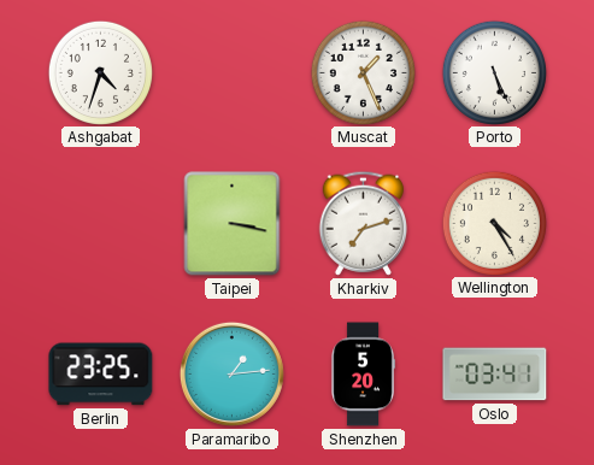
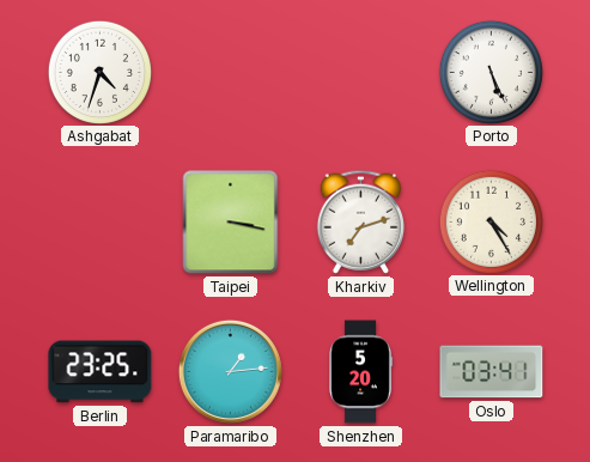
Muscat: 1:26 -> none
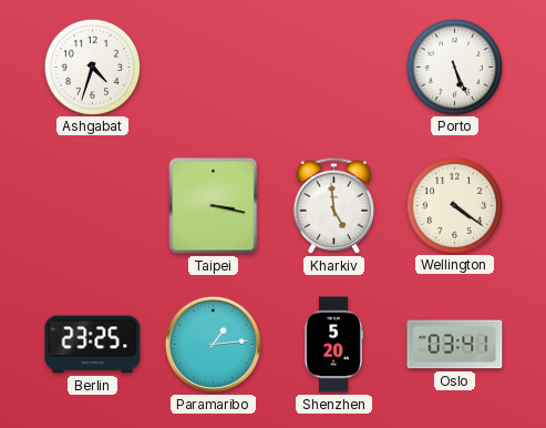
Kharkiv: 7:12 -> 4:59
Wellington: 4:25 -> 4:21
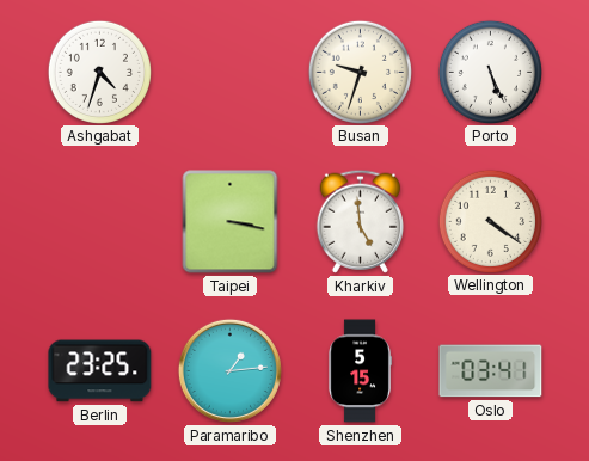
Busan: none -> 9:33
Shenzhen: 5:20 -> 5:15
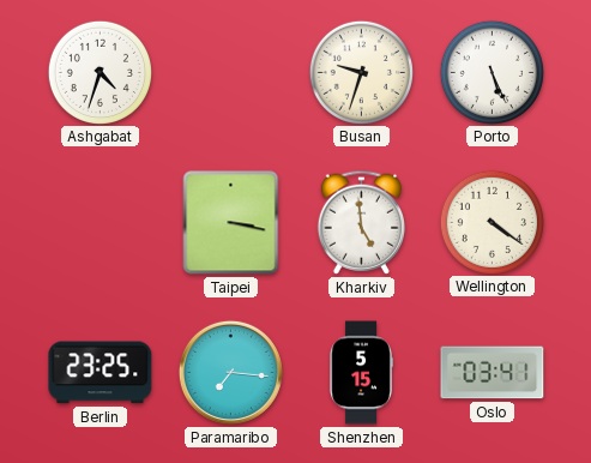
Paramaribo: 1:14 -> 7:16
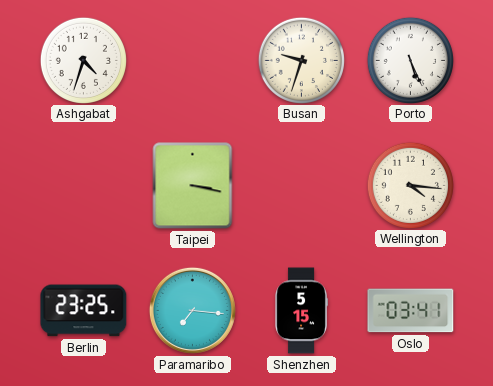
Kharkiv: 4:59 -> none
Wellington: 4:21 -> 4:16
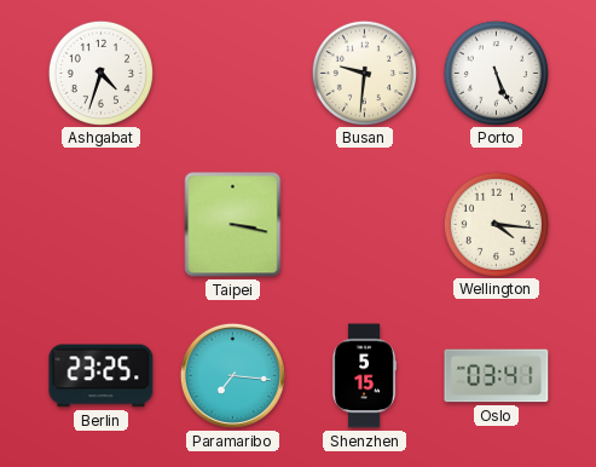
Busan: 9:33 -> 9:31
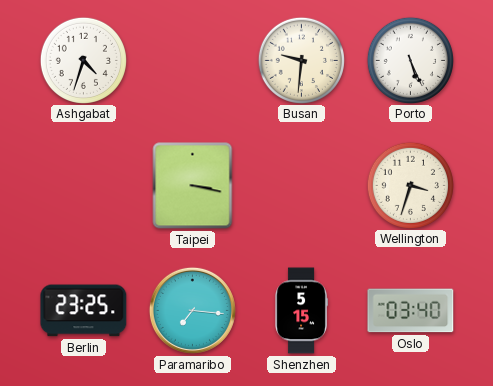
Wellington: 4:16 -> 3:33
Oslo: 03:41 -> 03:40
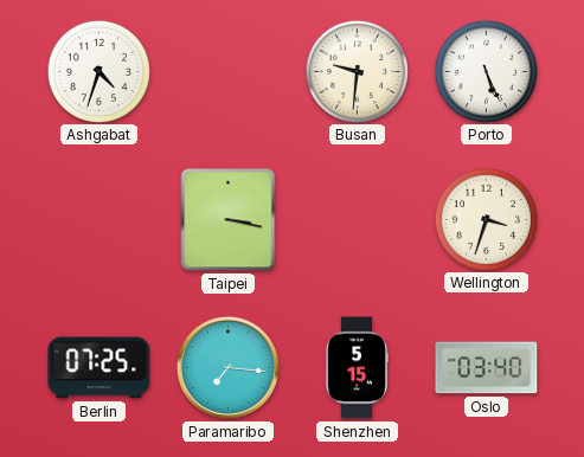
Berlin: 23:25 -> 07:25
